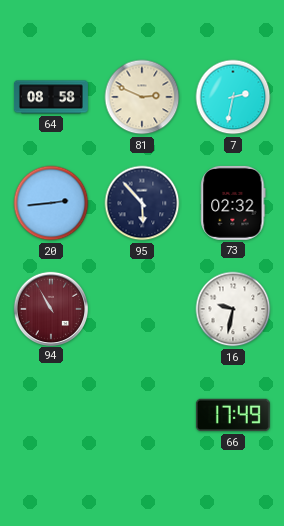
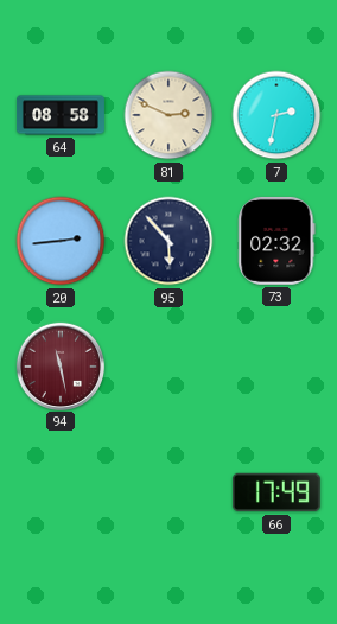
94: 10:55 -> 11:28
16: 9:32 -> none
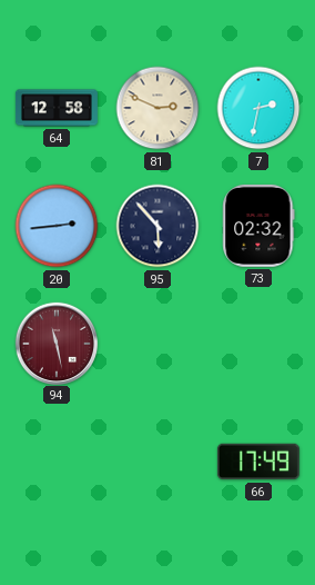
64: 08:58 -> 12:58
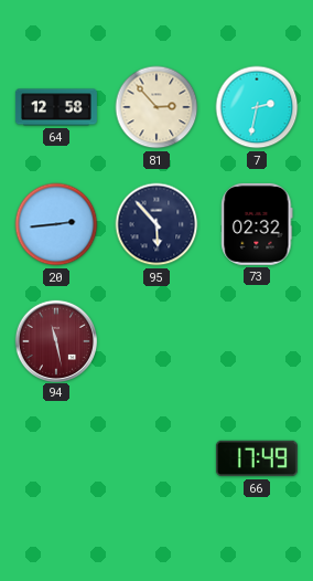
81: 2:49 -> 2:53
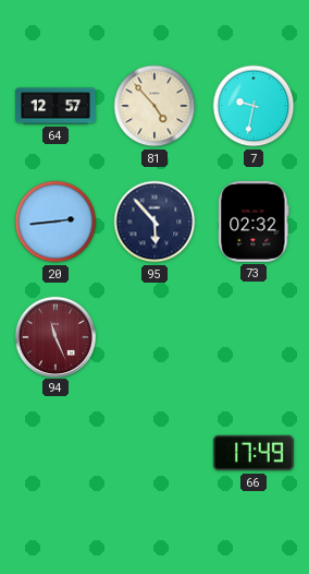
64: 12:58 -> 12:57
81: 2:53 -> 4:53
7: 2:32 -> 9:32
94: 11:28 -> 11:26
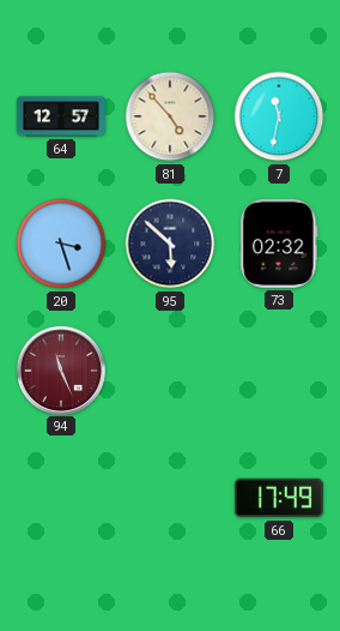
7: 9:32 -> 11:32
20: 2:44 -> 3:27
95: 5:53 -> 5:52
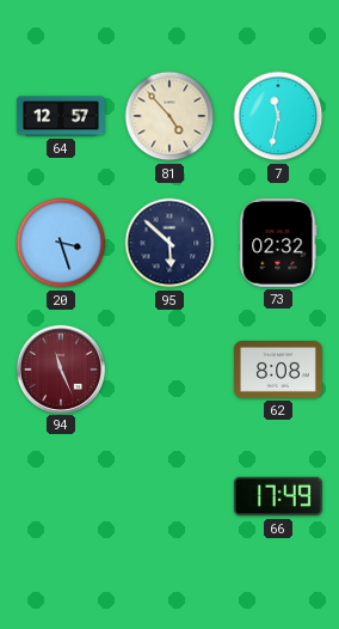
62: none -> 8:08
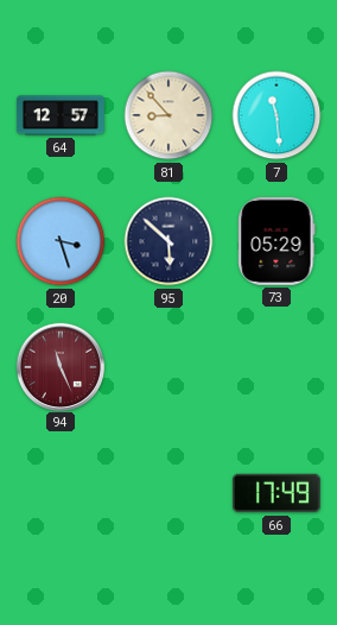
81: 4:53 -> 8:53
7: 11:32 -> 11:29
73: 02:32 -> 05:29
62: 8:08 -> none
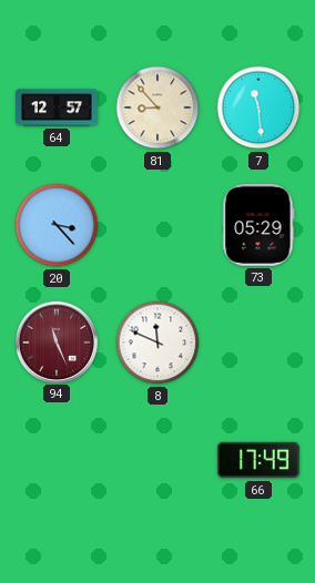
20: 3:27 -> 3:23
95: 5:52 -> none
8: none -> 11:49
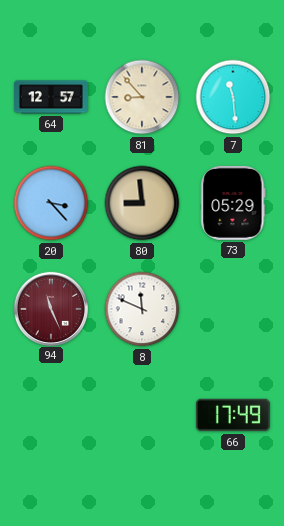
80: none -> 8:59
